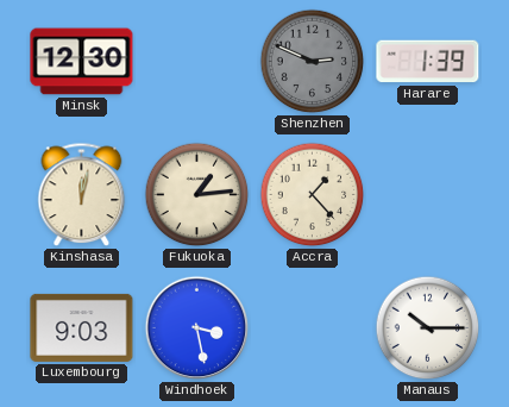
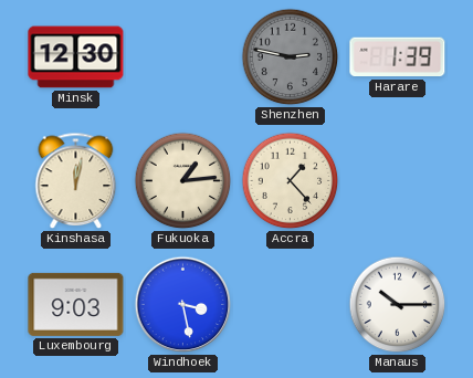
Shenzhen: 2:49 -> 2:47
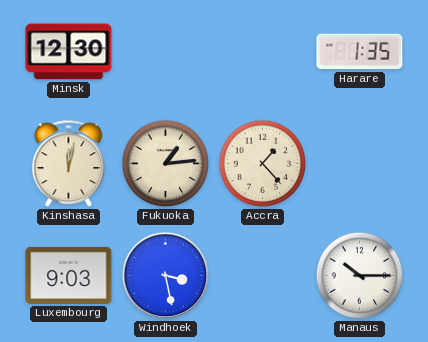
Shenzhen: 2:47 -> none
Harare: 1:39 -> 1:35
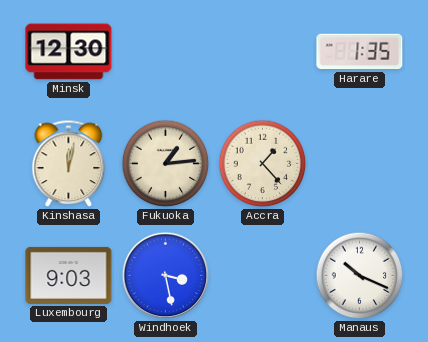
Manaus: 10:15 -> 10:19
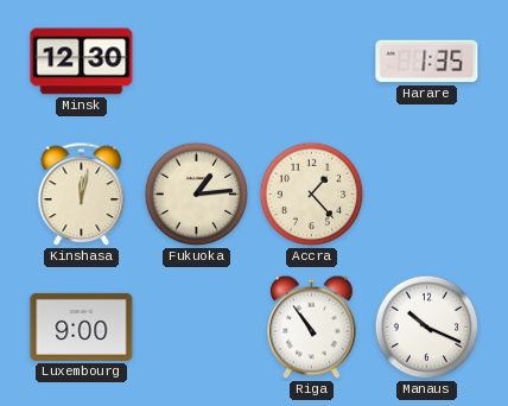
Luxembourg: 9:03 -> 9:00
Windhoek: 3:28 -> none
Riga: none -> 10:54
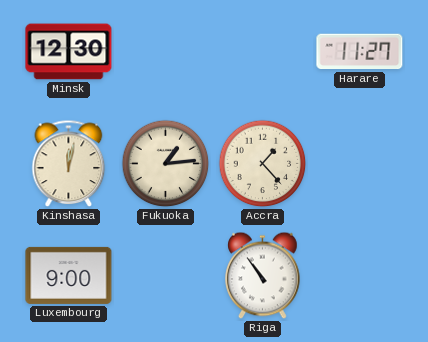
Harare: 1:35 -> 11:27
Manaus: 10:19 -> none
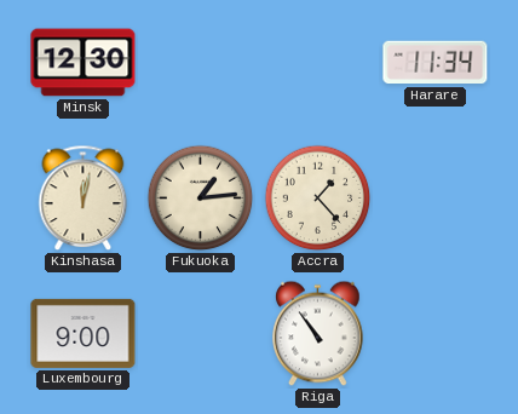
Harare: 11:27 -> 11:34
